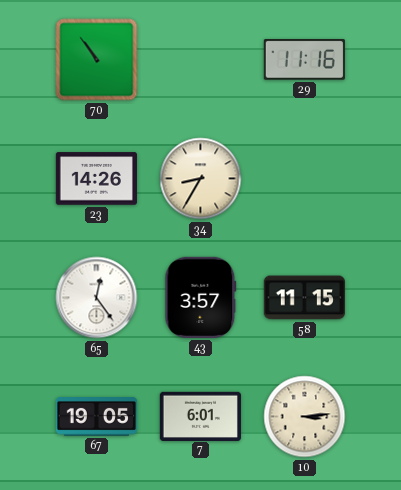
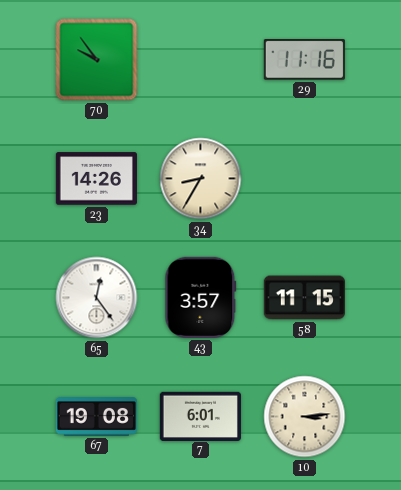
70: 10:54 -> 9:54
67: 19:05 -> 19:08
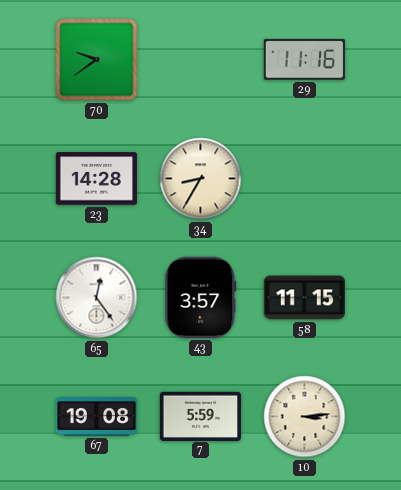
70: 9:54 -> 9:39
23: 14:26 -> 14:28
7: 6:01 -> 5:59
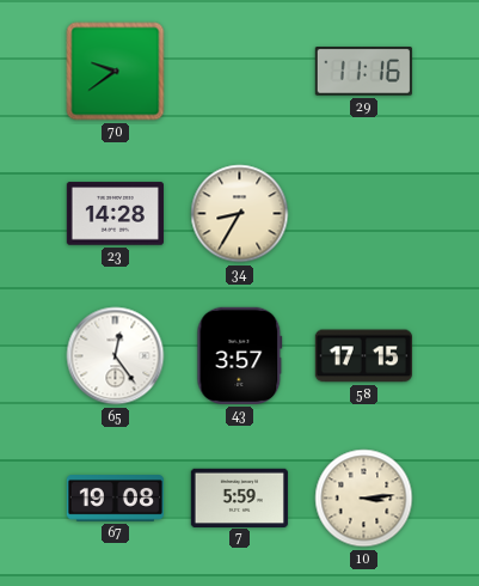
58: 11:15 -> 17:15
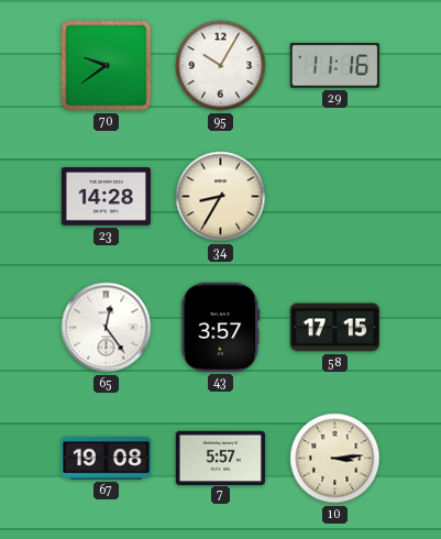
95: none -> 10:05
7: 5:59 -> 5:57
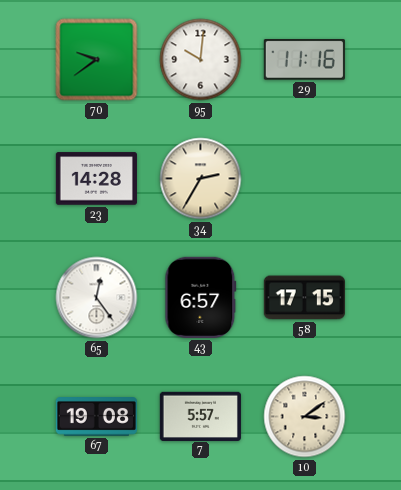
95: 10:05 -> 10:01
34: 8:35 -> 2:35
43: 3:57 -> 6:57
10: 3:14 -> 3:09
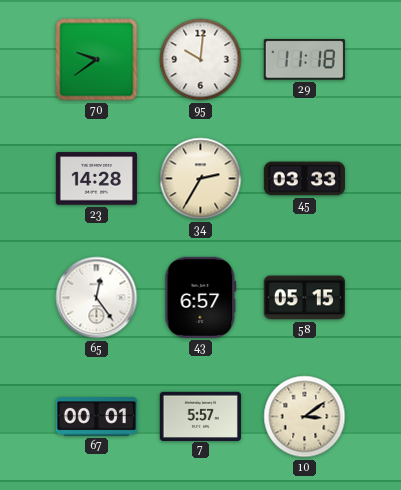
29: 11:16 -> 11:18
45: none -> 03:33
58: 17:15 -> 05:15
67: 19:08 -> 00:01
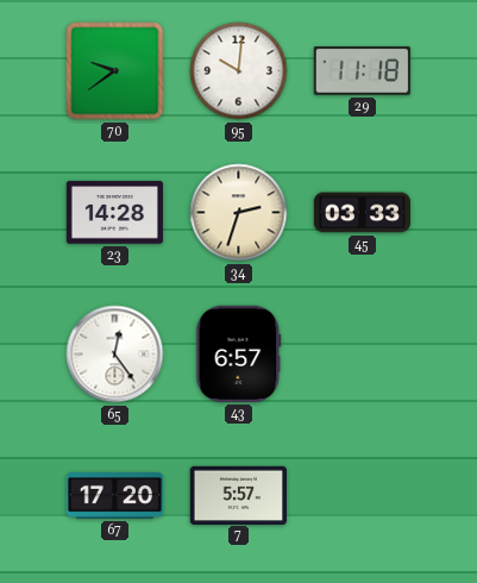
34: 2:35 -> 2:33
58: 05:15 -> none
67: 00:01 -> 17:20
10: 3:09 -> none
